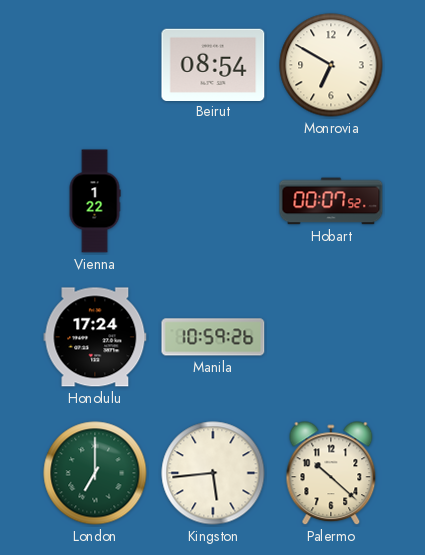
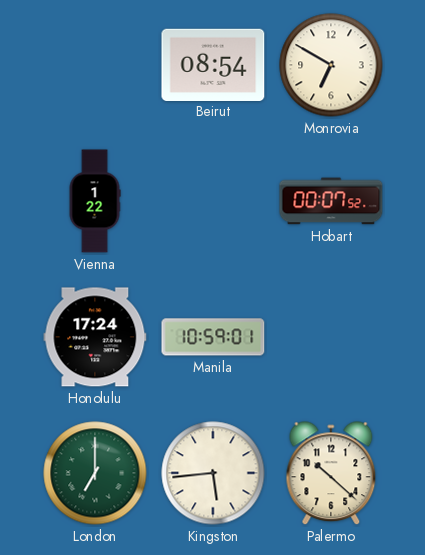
Manila: 10:59:26 -> 10:59:01
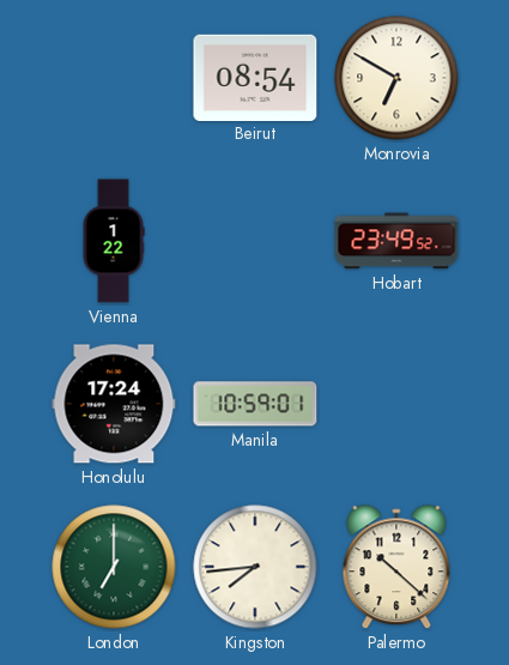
Hobart: 00:07 -> 23:49
Kingston: 5:44 -> 7:44
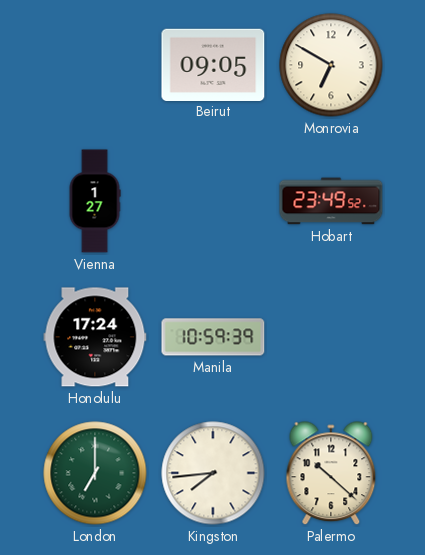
Beirut: 08:54 -> 09:05
Vienna: 1:22 -> 1:27
Manila: 10:59:01 -> 10:59:39
